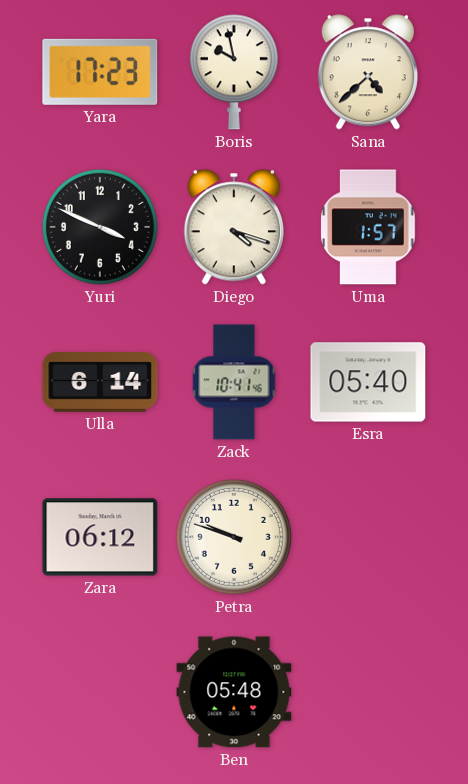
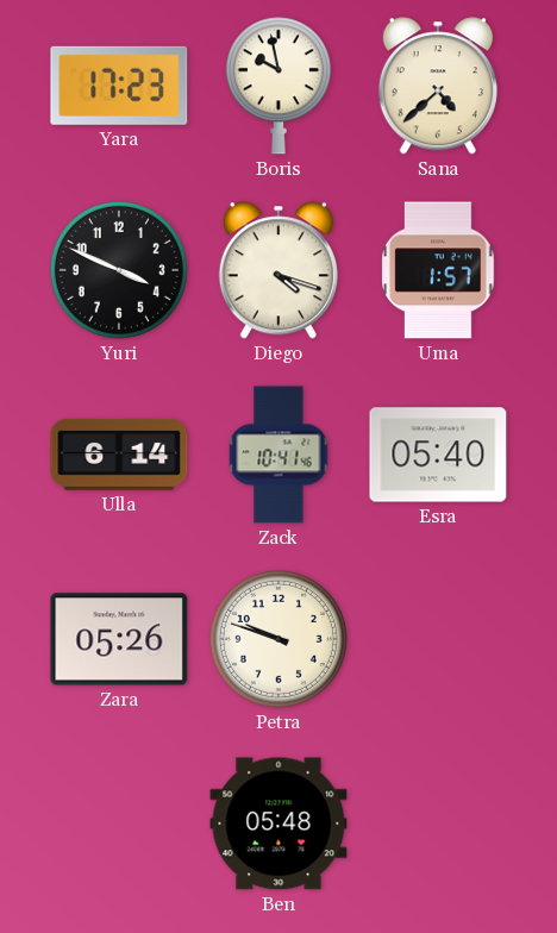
Zara: 06:12 -> 05:26
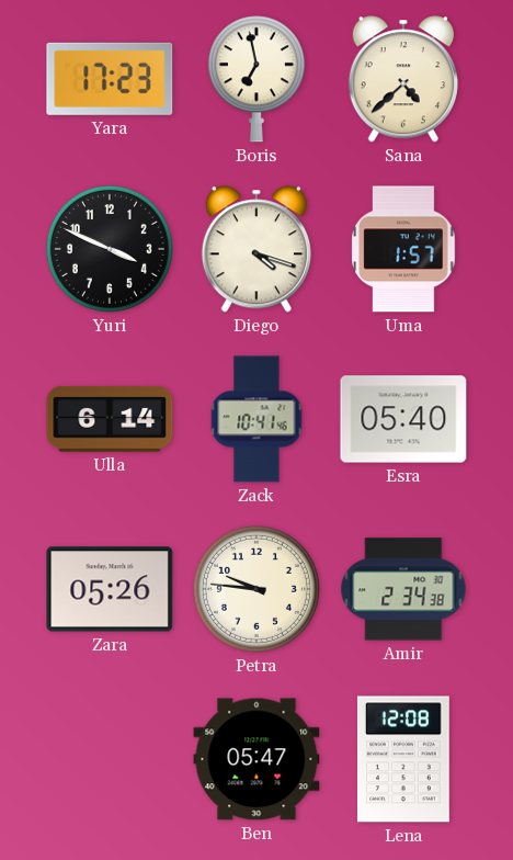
Boris: 9:58 -> 6:58
Petra: 9:48 -> 9:46
Amir: none -> 2:34
Ben: 05:48 -> 05:47
Lena: none -> 12:08
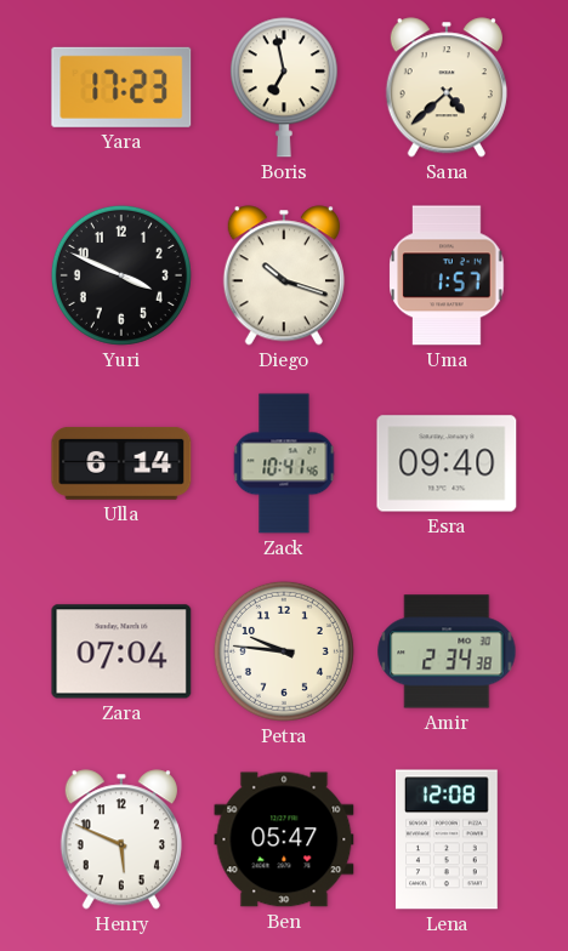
Diego: 4:18 -> 10:18
Esra: 05:40 -> 09:40
Zara: 05:26 -> 07:04
Henry: none -> 5:49
